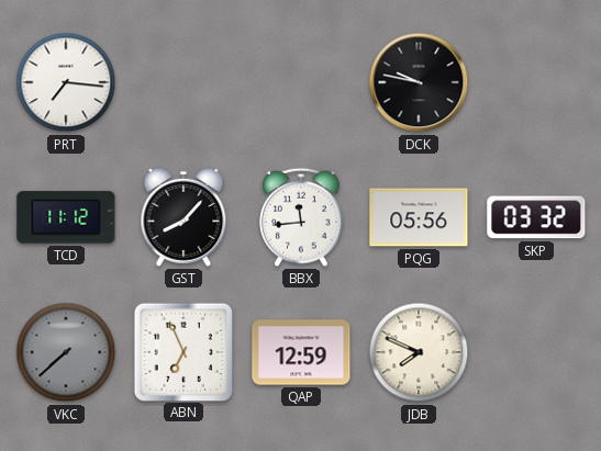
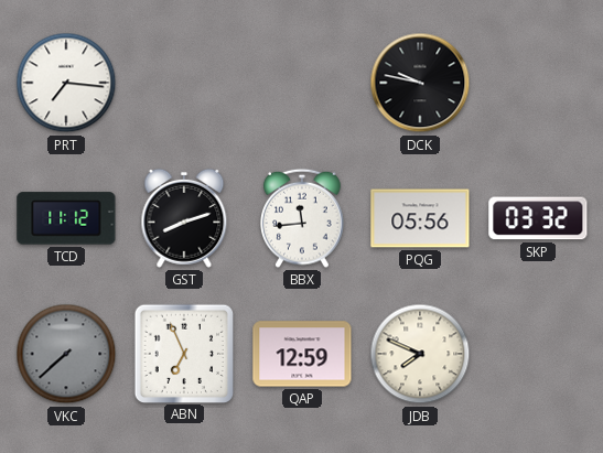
GST: 8:07 -> 8:12
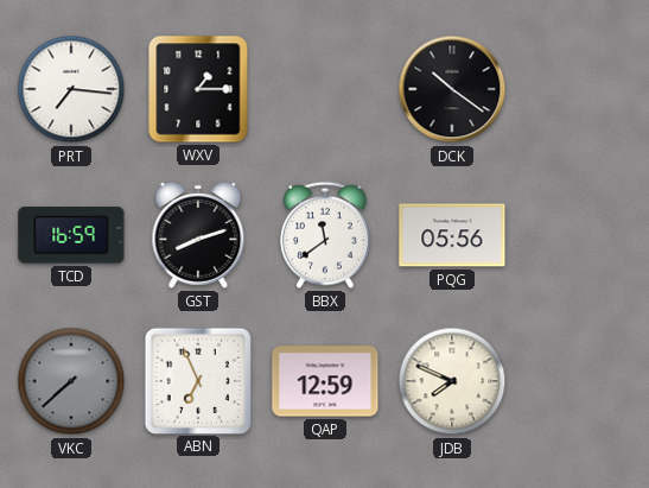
WXV: none -> 1:15
DCK: 9:47 -> 10:21
TCD: 11:12 -> 16:59
BBX: 11:44 -> 11:39
SKP: 03:32 -> none
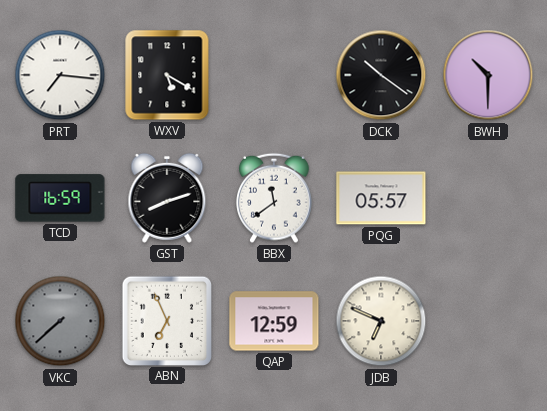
WXV: 1:15 -> 5:20
BWH: none -> 10:30
PQG: 05:56 -> 05:57
JDB: 7:49 -> 6:49
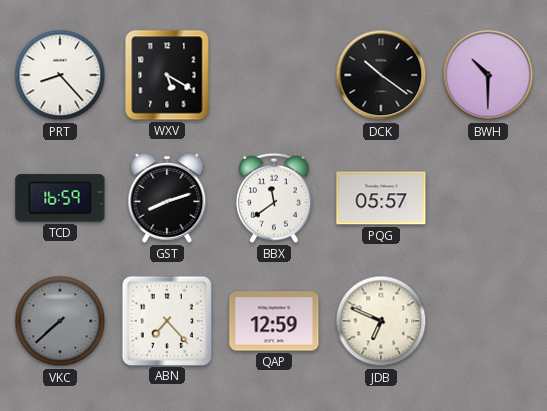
PRT: 7:16 -> 8:23
ABN: 6:56 -> 7:23
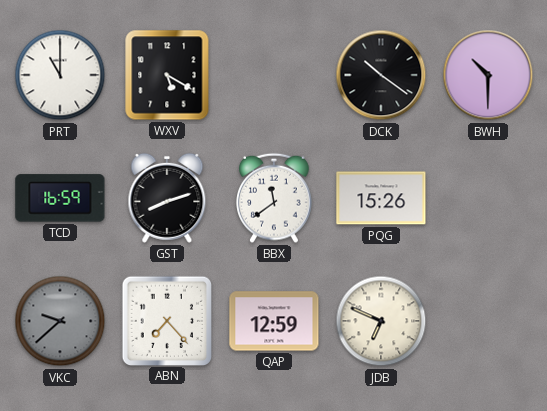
PRT: 8:23 -> 11:00
PQG: 05:57 -> 15:26
VKC: 7:38 -> 9:38
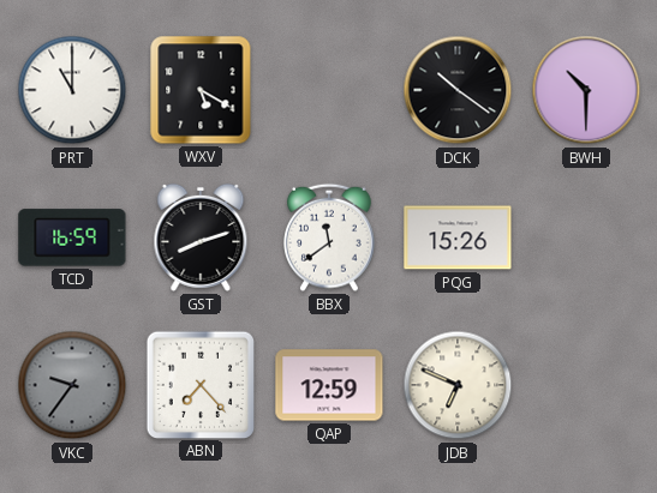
VKC: 9:38 -> 9:36
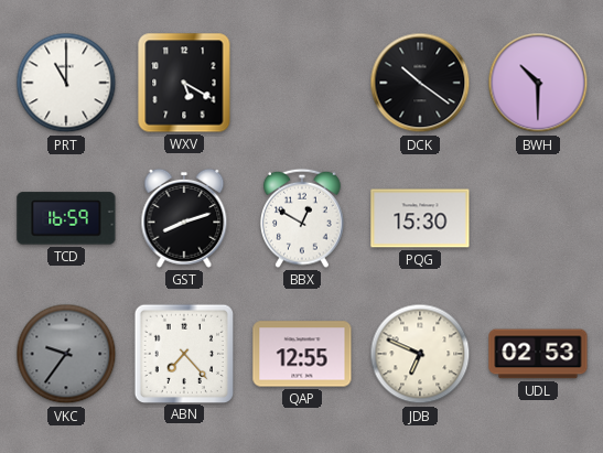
BBX: 11:39 -> 12:50
PQG: 15:26 -> 15:30
QAP: 12:59 -> 12:55
UDL: none -> 02:53
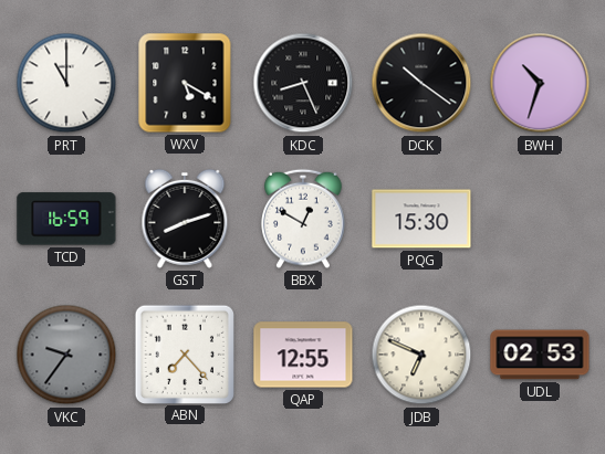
KDC: none -> 8:26
BWH: 10:30 -> 10:33
